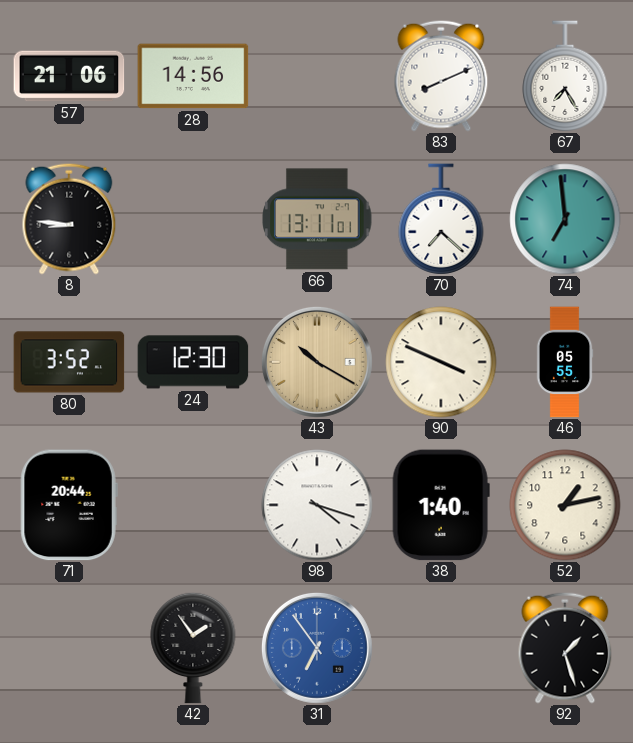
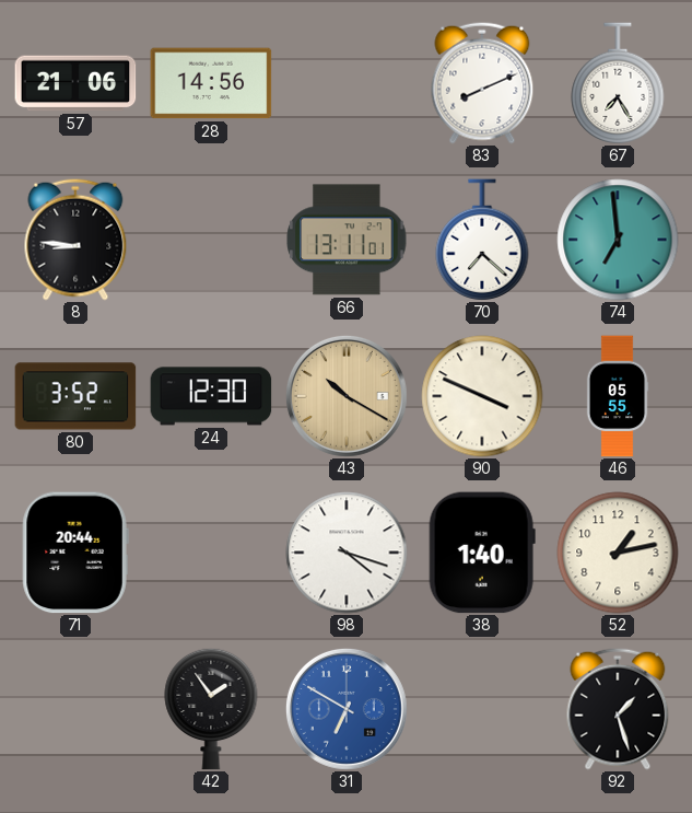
31: 6:54 -> 6:50
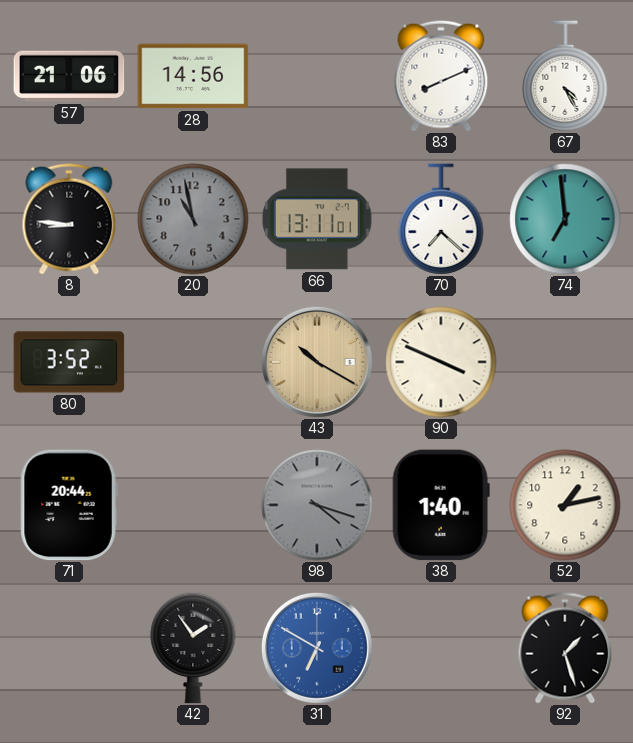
67: 7:25 -> 4:25
20: none -> 10:58
24: 12:30 -> none
46: 05:55 -> none
98 dial: white -> grey
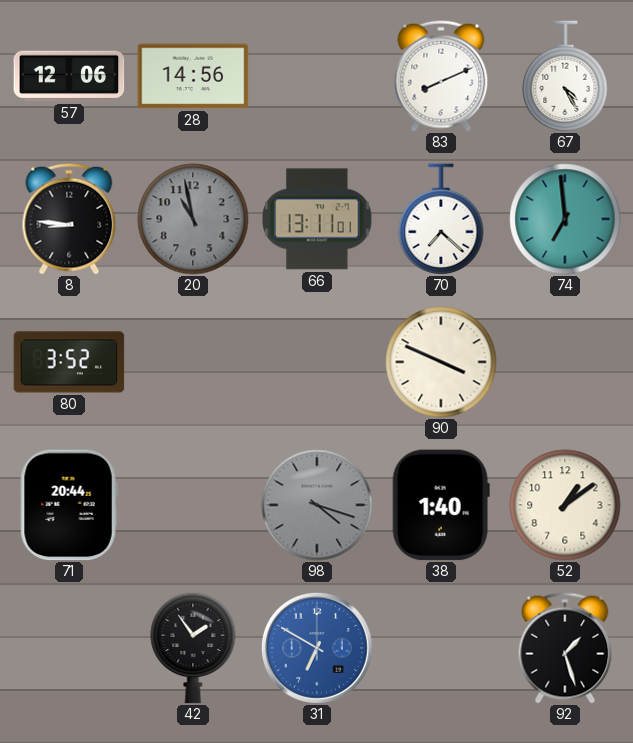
57: 21:06 -> 12:06
43: 10:20 -> none
52: 1:13 -> 1:09
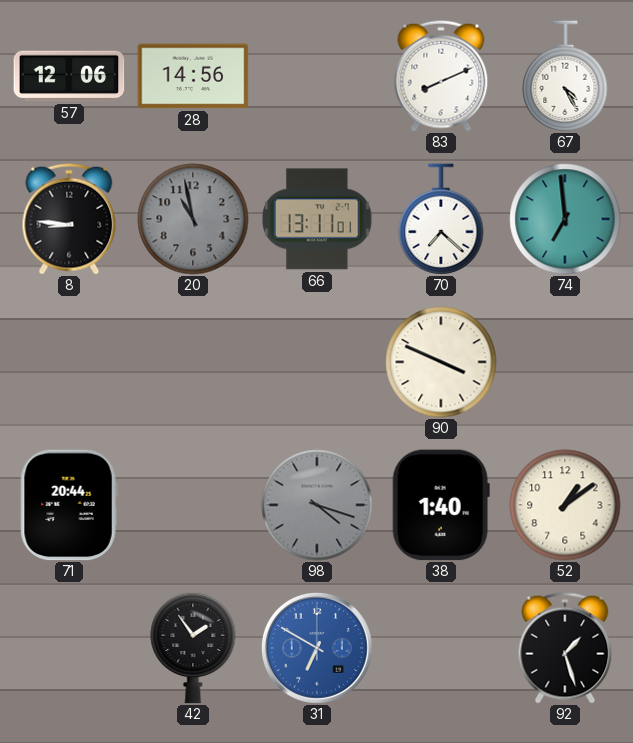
80: 3:52 -> none
